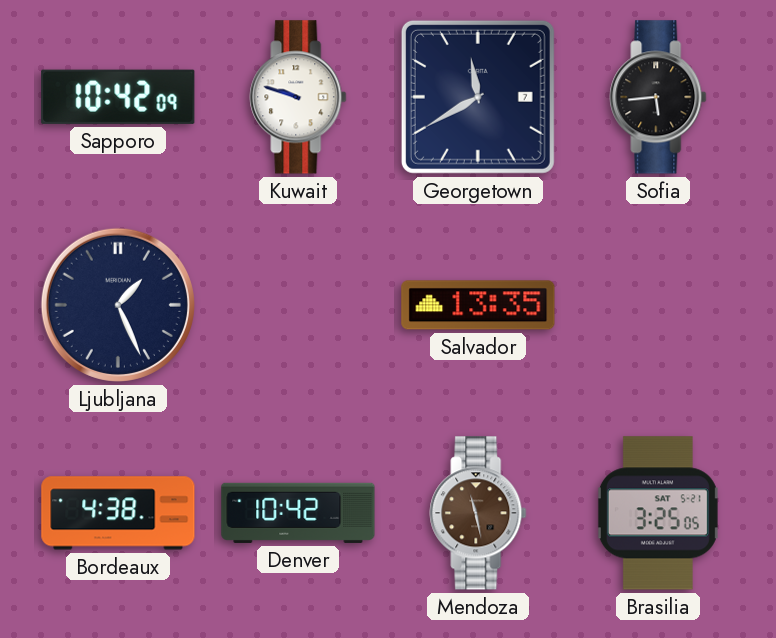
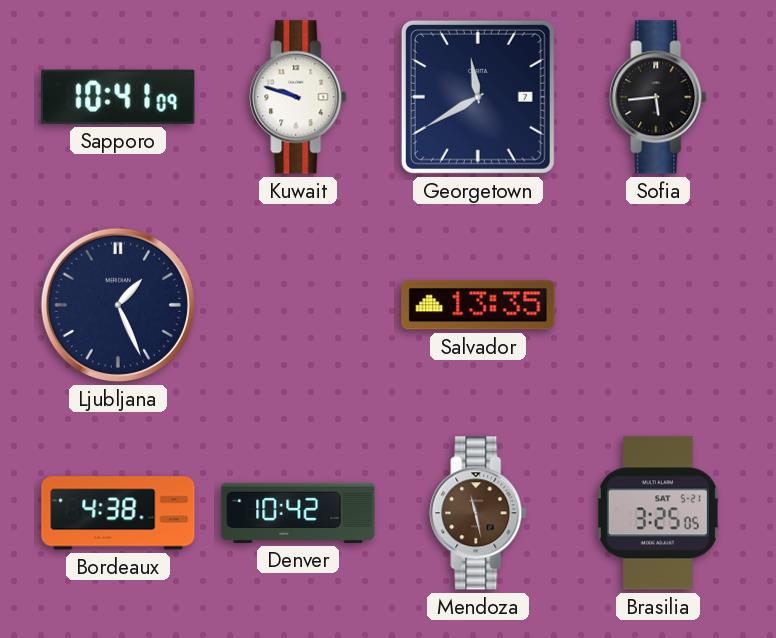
Sapporo: 10:42 -> 10:41
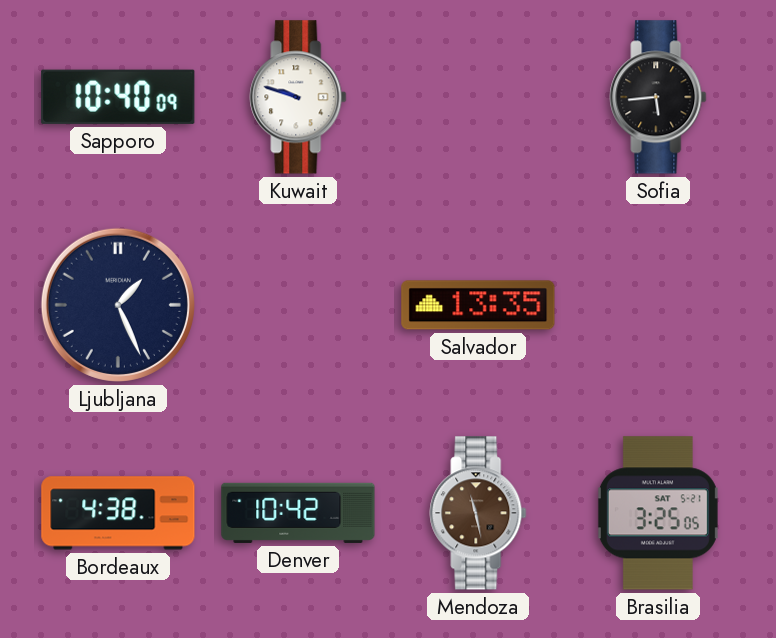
Sapporo: 10:41 -> 10:40
Georgetown: 11:40 -> none
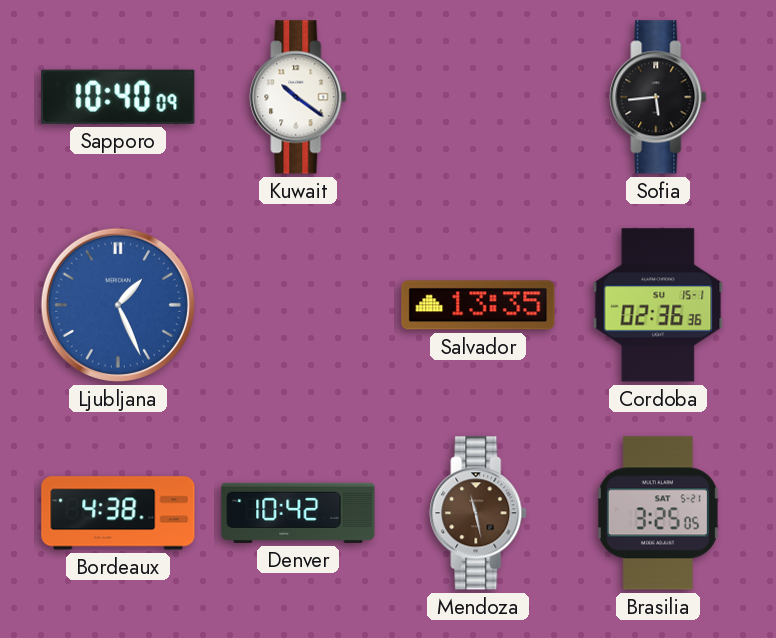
Kuwait: 9:48 -> 10:21
Ljubljana dial: navy -> blue
Cordoba: none -> 02:36
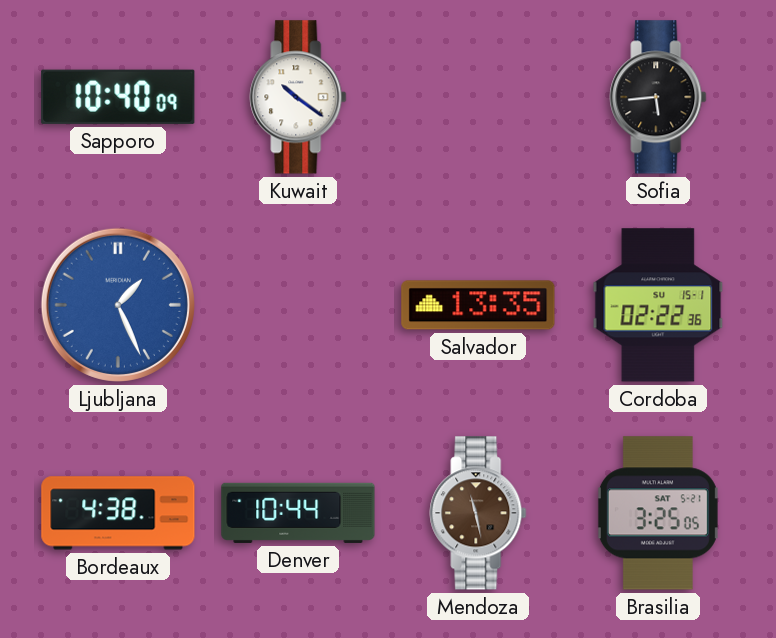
Cordoba: 02:36 -> 02:22
Denver: 10:42 -> 10:44
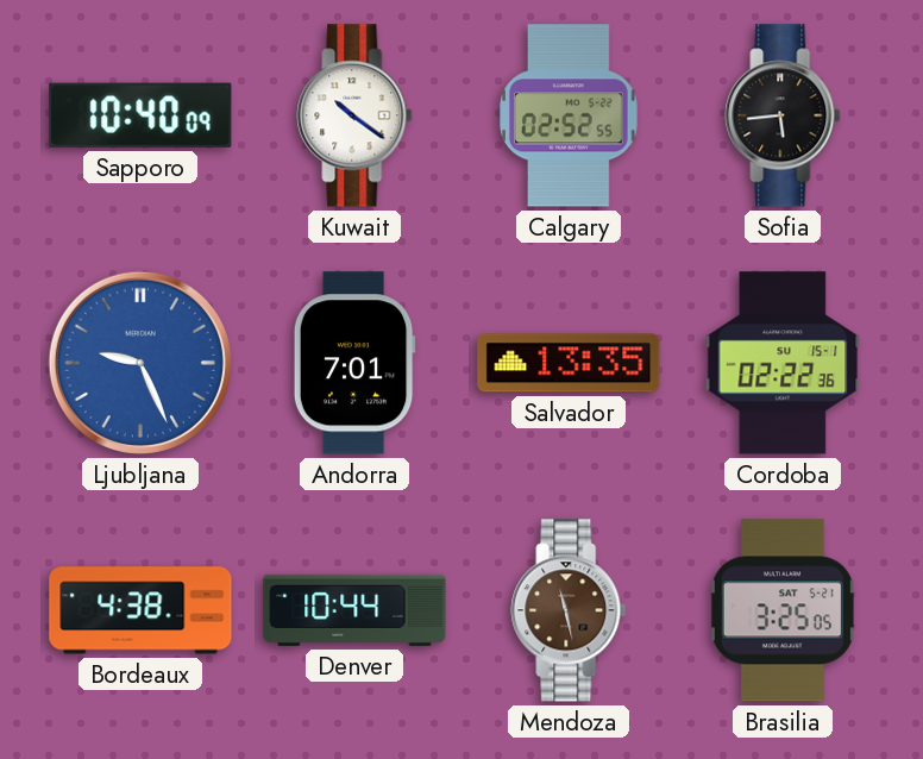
Calgary: none -> 02:52
Ljubljana: 1:26 -> 9:26
Andorra: none -> 7:01
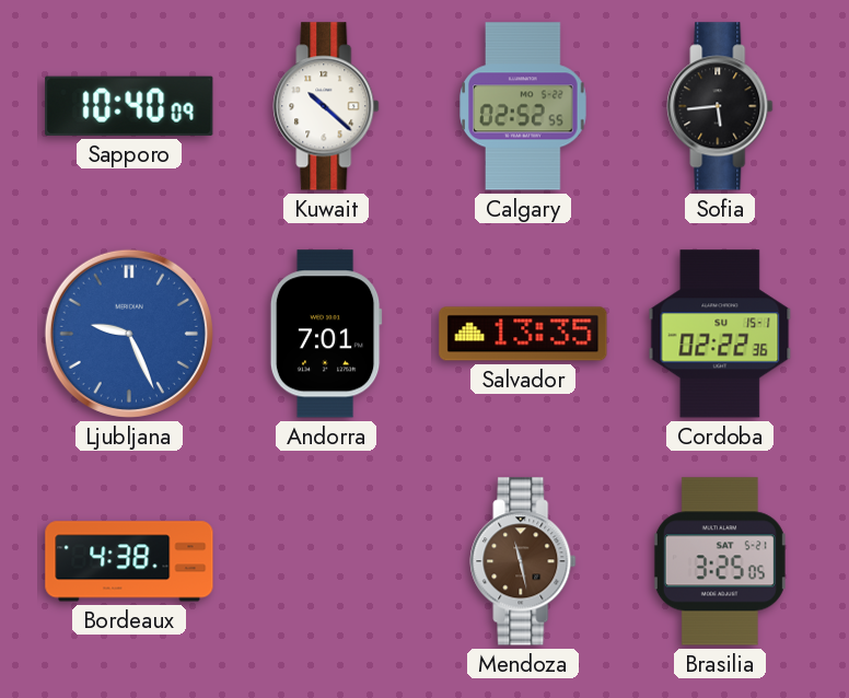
Kuwait: 10:21 -> 10:22
Denver: 10:44 -> none
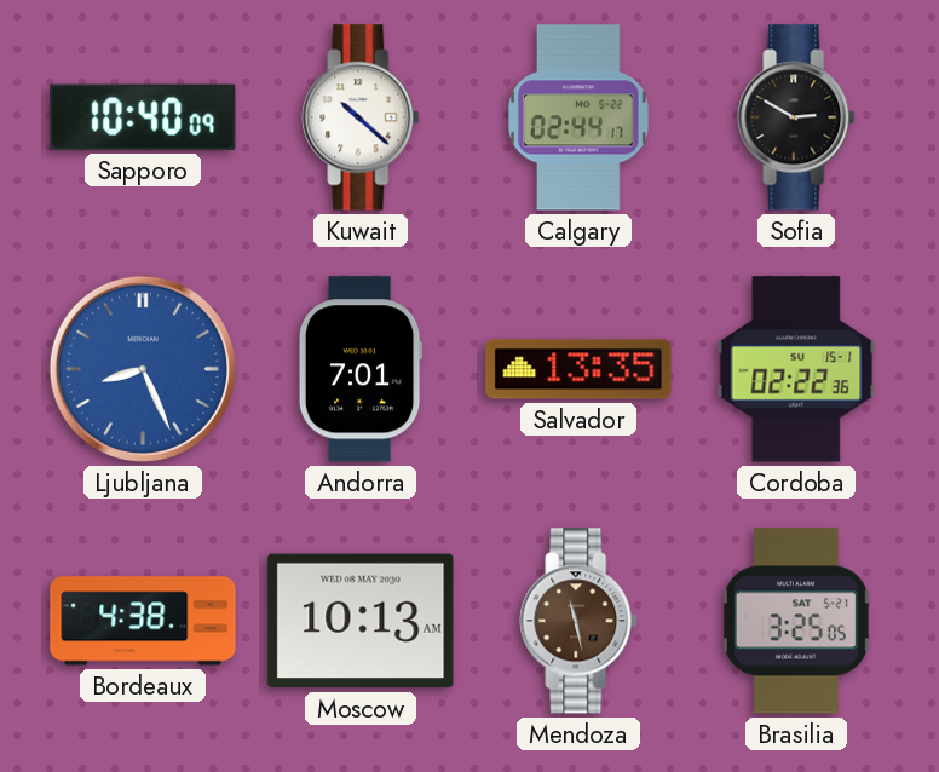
Calgary: 02:52 -> 02:44
Sofia: 5:44 -> 2:50
Ljubljana: 9:26 -> 8:26
Moscow: none -> 10:13
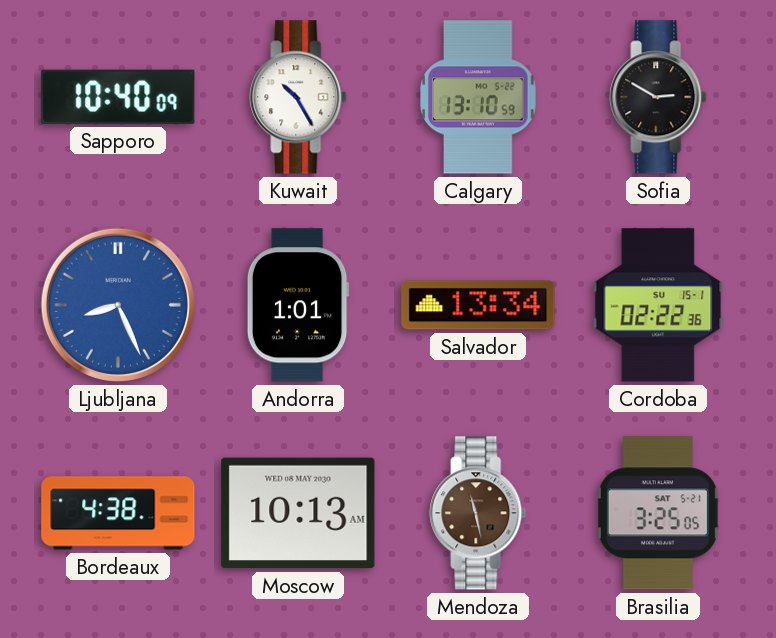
Kuwait: 10:22 -> 10:25
Calgary: 02:44 -> 13:10
Andorra: 7:01 -> 1:01
Salvador: 13:35 -> 13:34
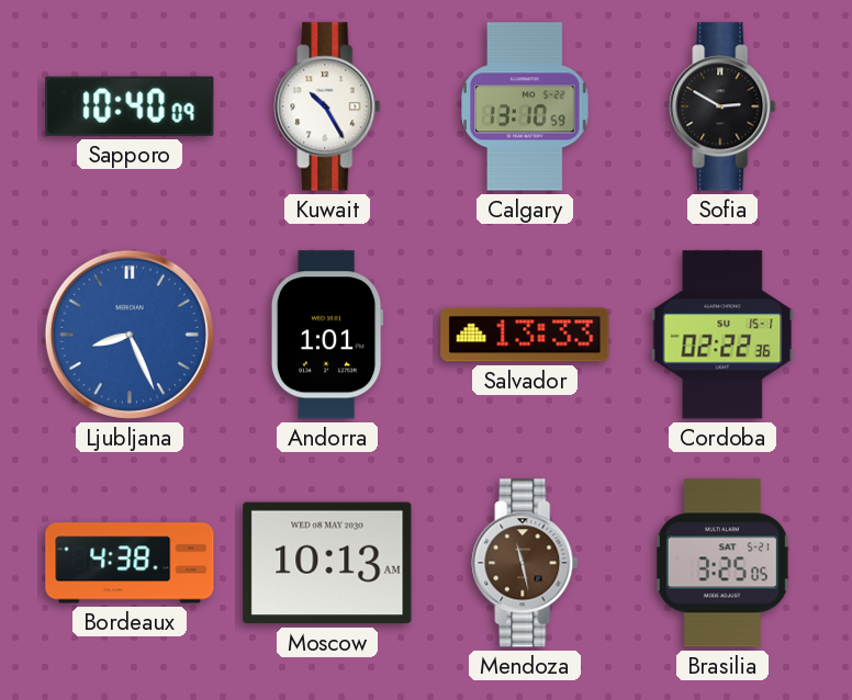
Salvador: 13:34 -> 13:33
